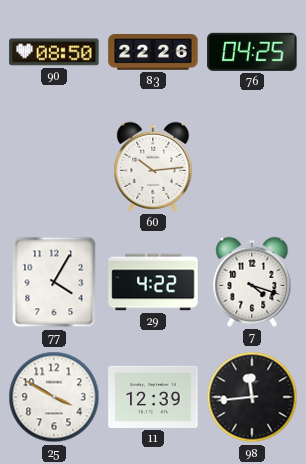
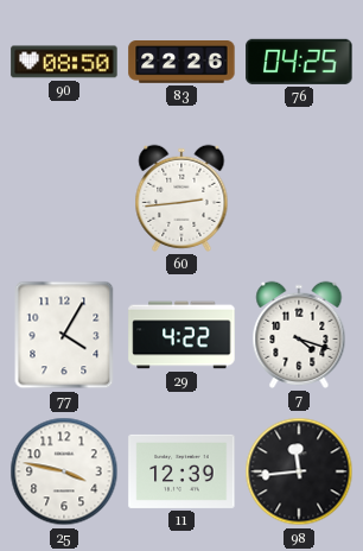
60: 10:14 -> 2:44
25: 3:50 -> 3:47
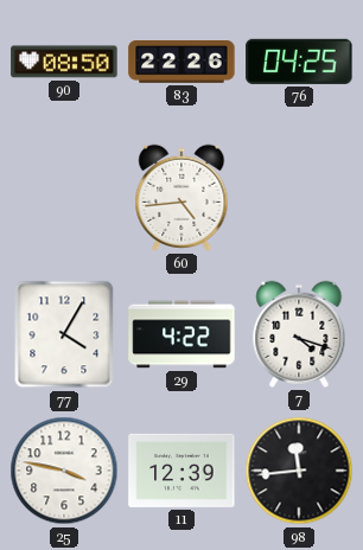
60: 2:44 -> 4:44
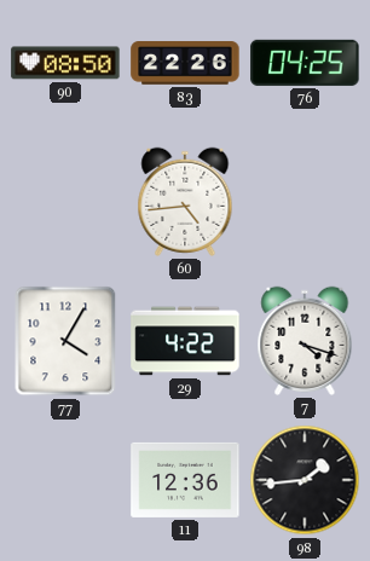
25: 3:47 -> none
11: 12:39 -> 12:36
98: 11:44 -> 1:44
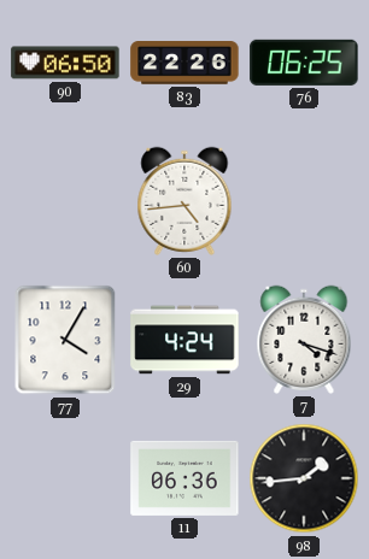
90: 08:50 -> 06:50
76: 04:25 -> 06:25
29: 4:22 -> 4:24
11: 12:36 -> 06:36
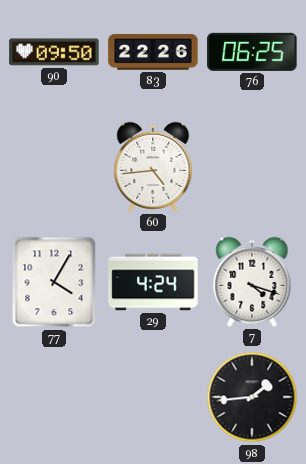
90: 06:50 -> 09:50
11: 06:36 -> none
